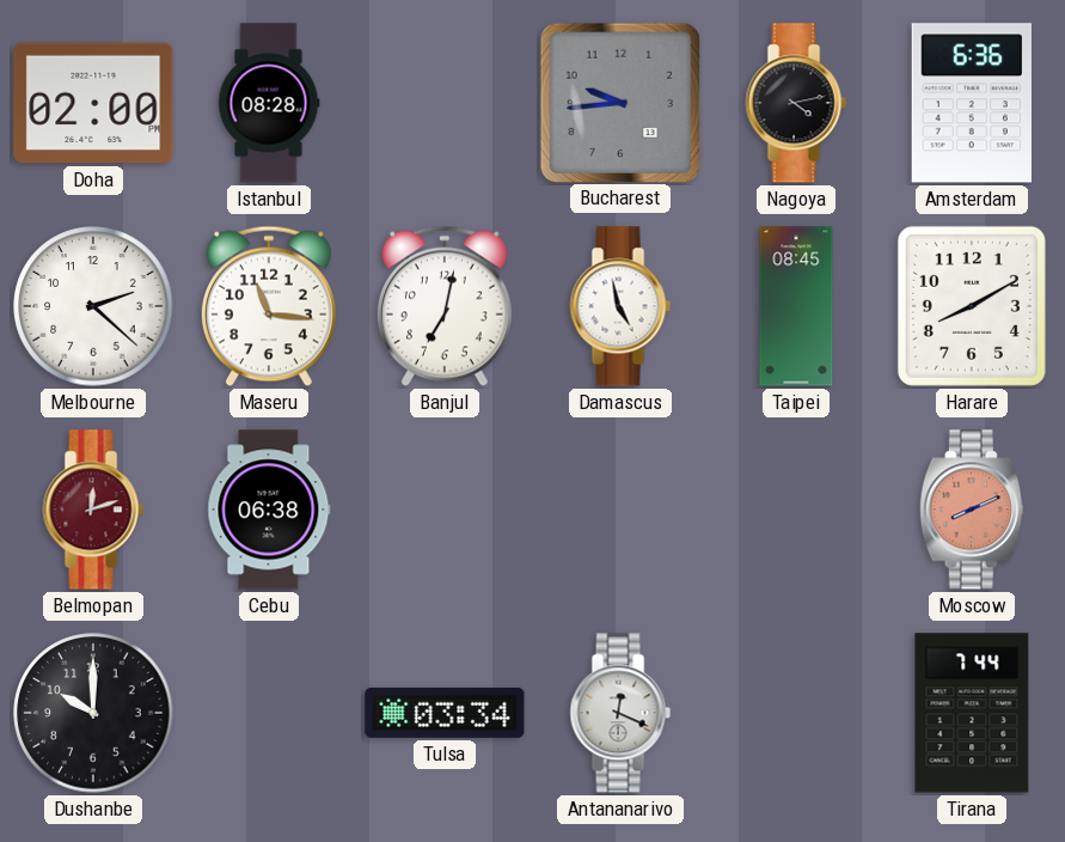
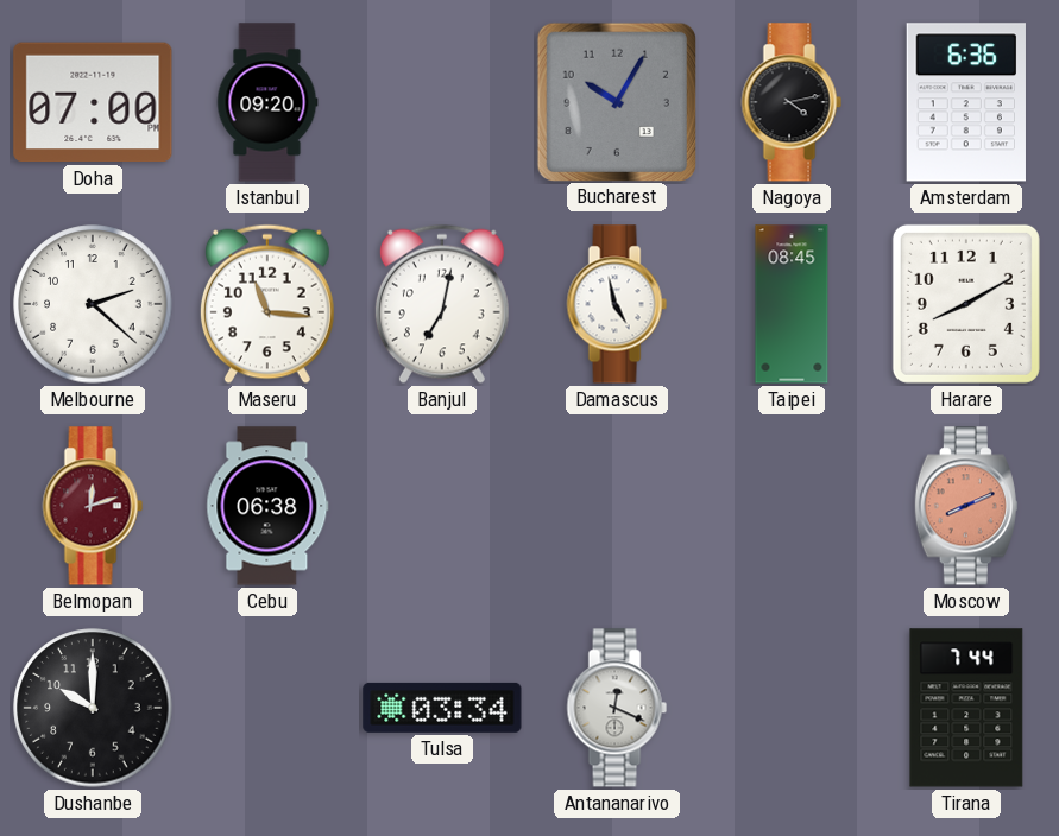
Doha: 02:00 -> 07:00
Istanbul: 08:28 -> 09:20
Bucharest: 9:44 -> 10:05
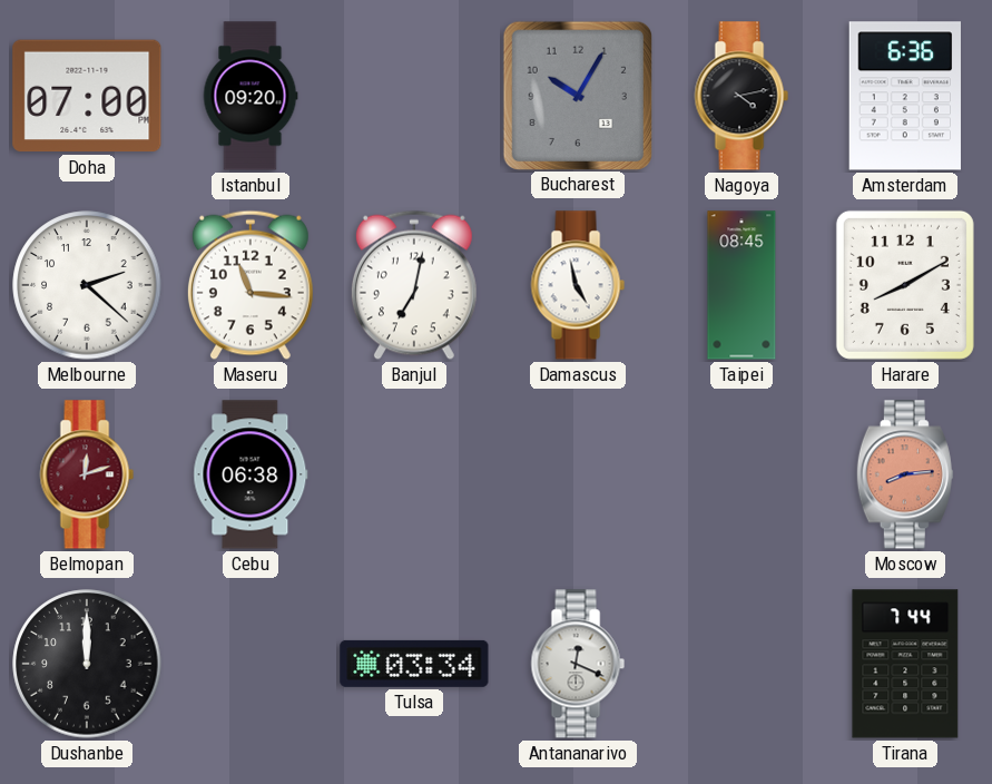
Moscow: 8:11 -> 8:14
Dushanbe: 10:00 -> 12:00
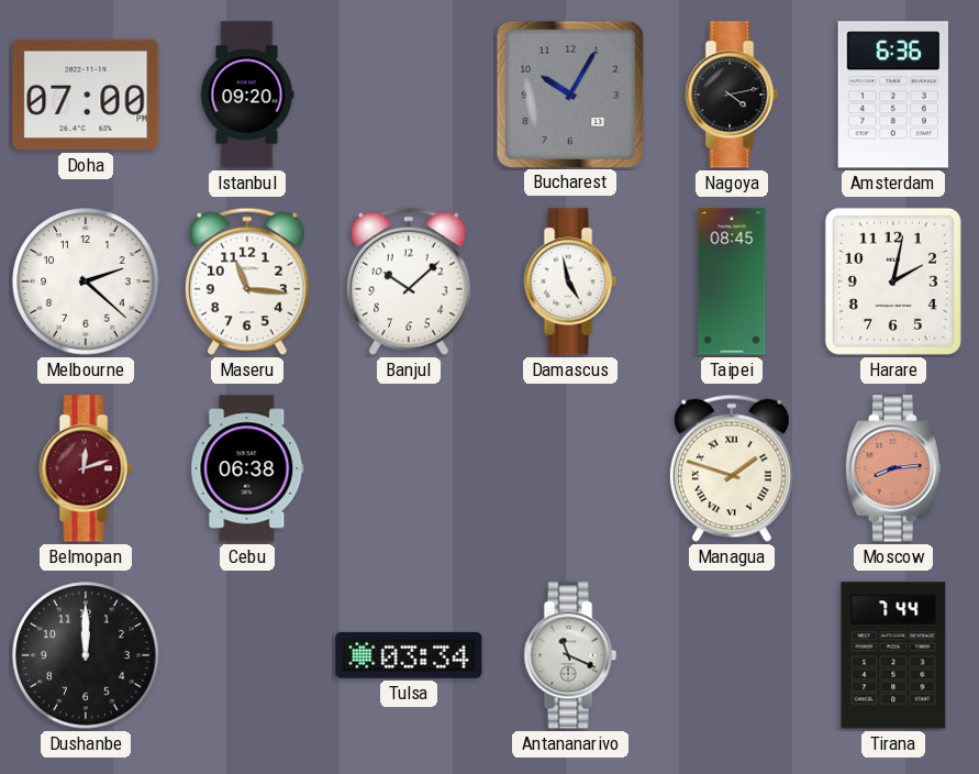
Banjul: 7:02 -> 10:08
Harare: 8:10 -> 2:02
Managua: none -> 1:48
Antananarivo: 12:19 -> 11:19
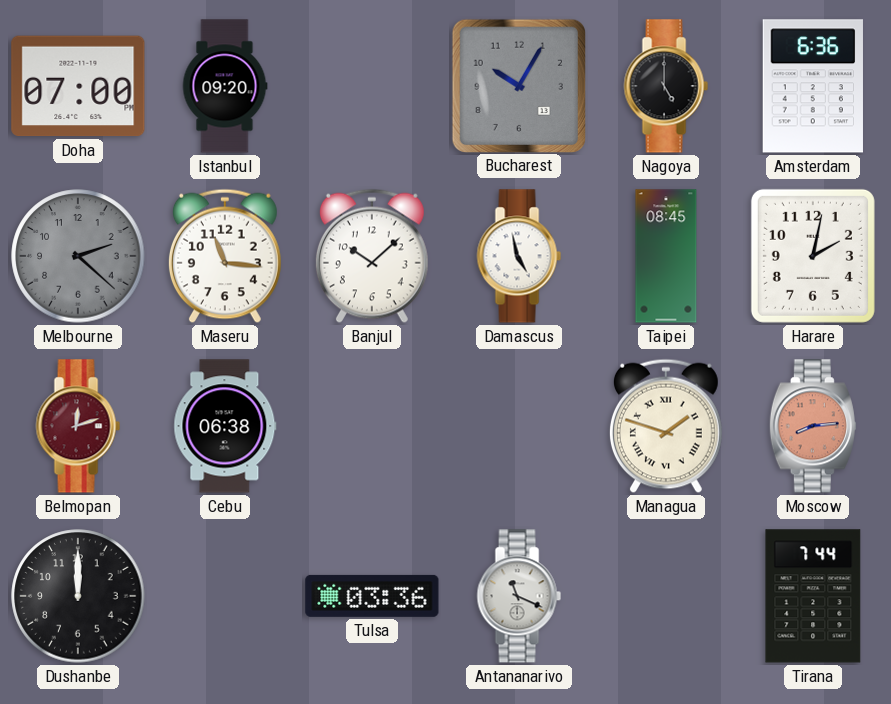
Nagoya: 4:13 -> 5:00
Melbourne dial: white -> grey
Tulsa: 03:34 -> 03:36
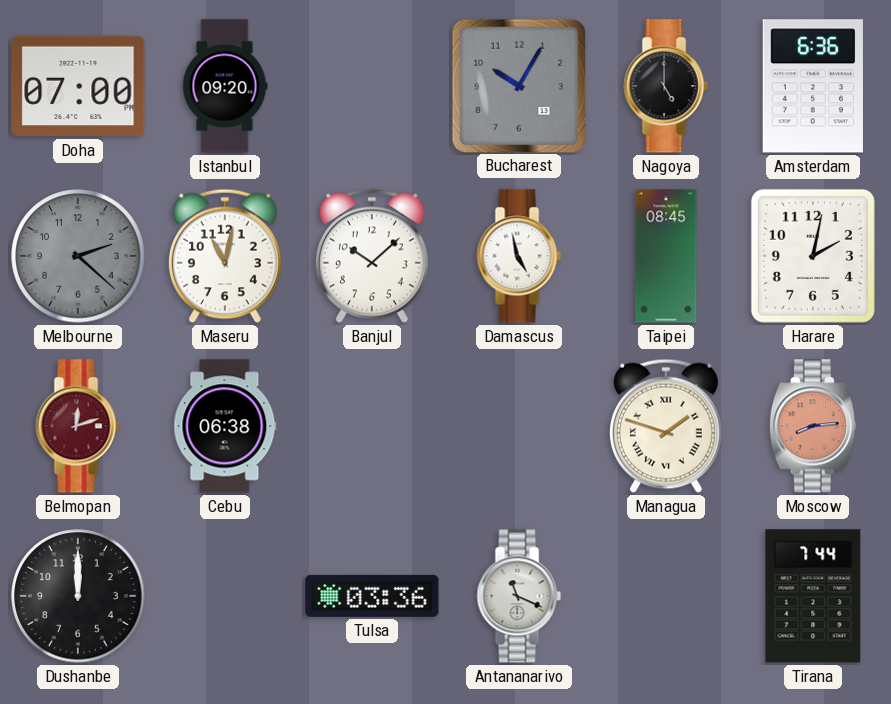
Maseru: 11:16 -> 11:02
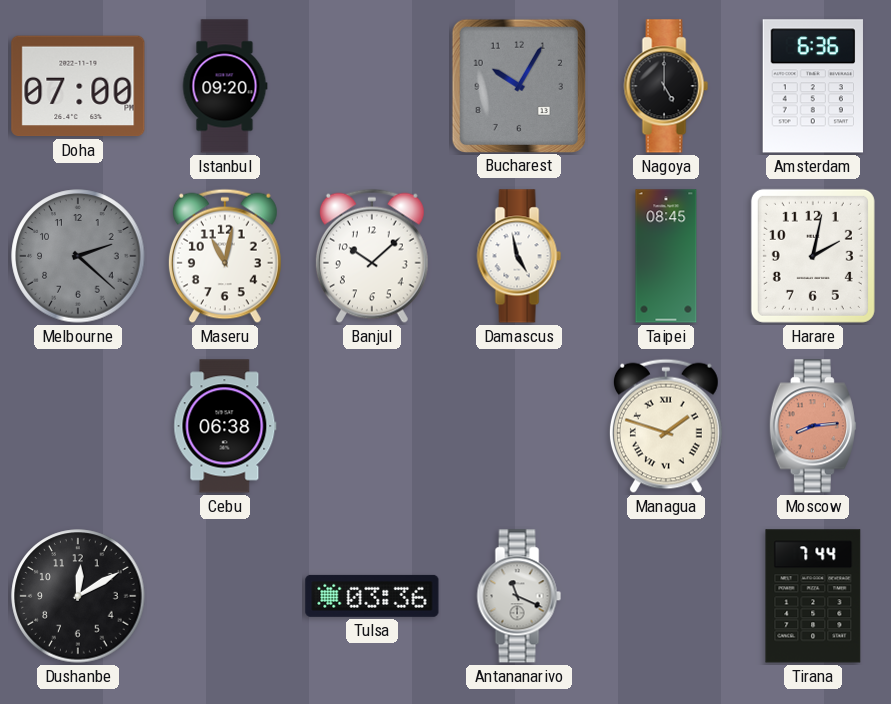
Belmopan: 12:12 -> none
Dushanbe: 12:00 -> 12:10
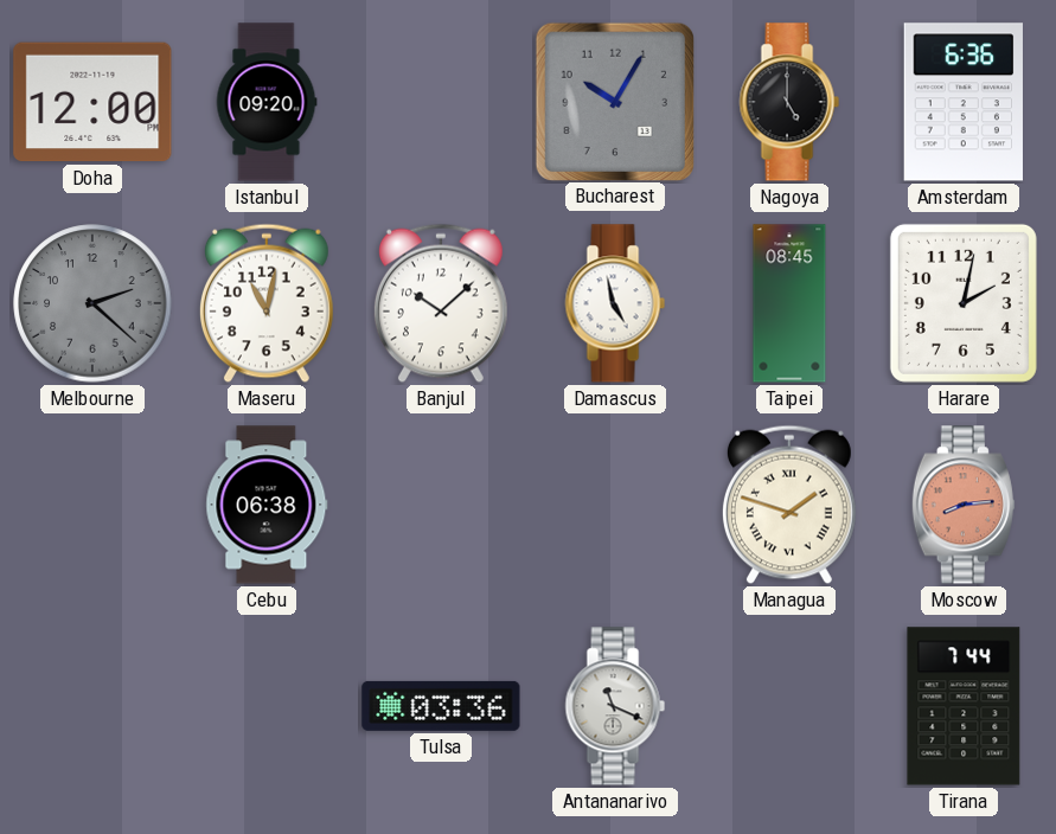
Doha: 07:00 -> 12:00
Dushanbe: 12:10 -> none
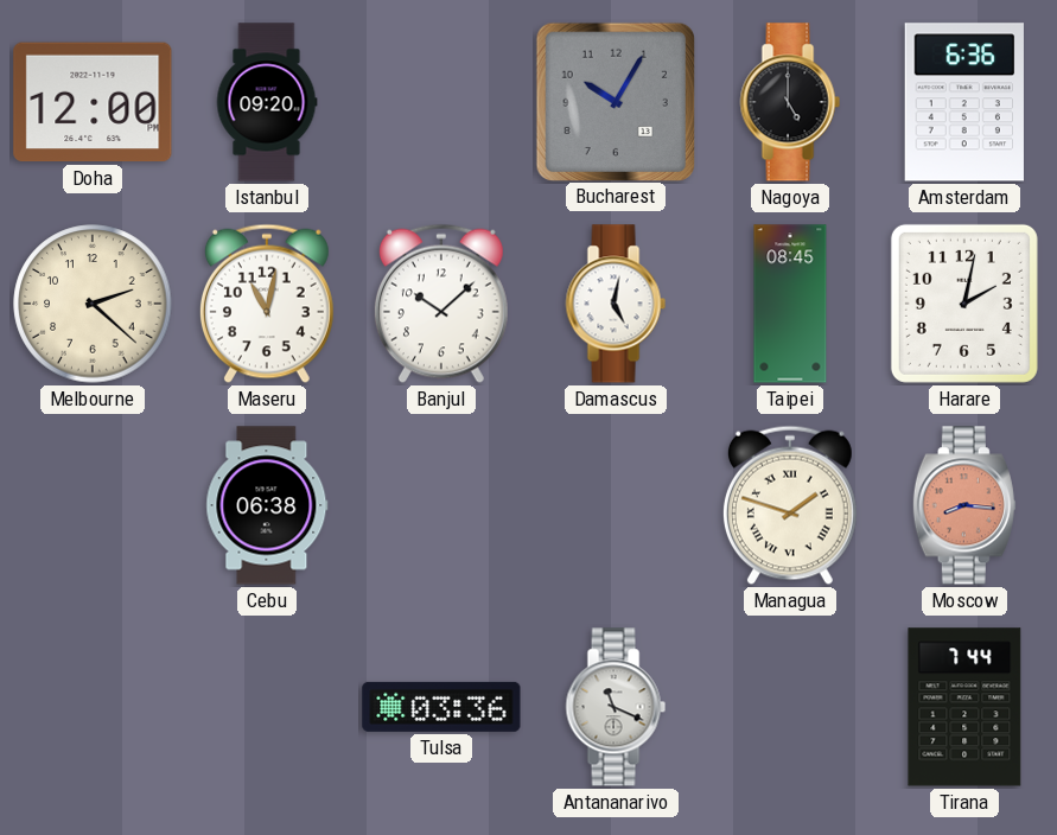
Melbourne dial: grey -> cream
Damascus: 4:58 -> 5:02
Moscow: 8:14 -> 8:16
